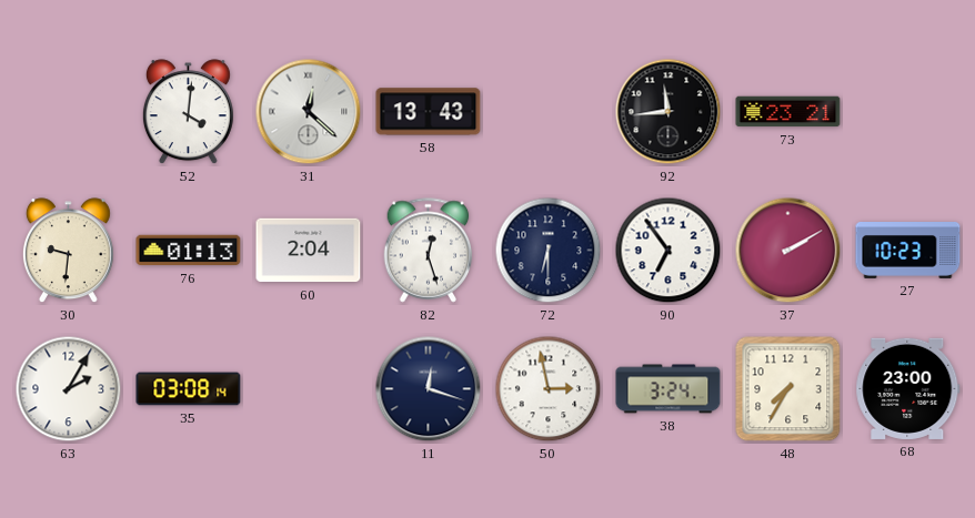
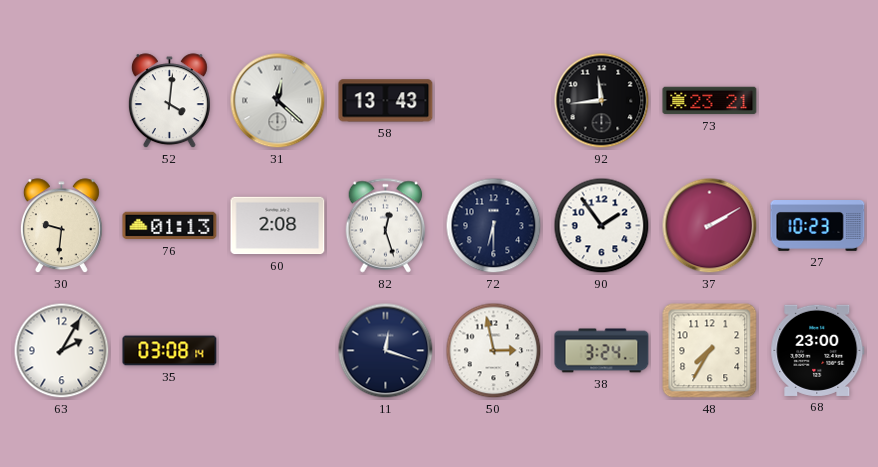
60: 2:04 -> 2:08
90: 6:54 -> 1:54
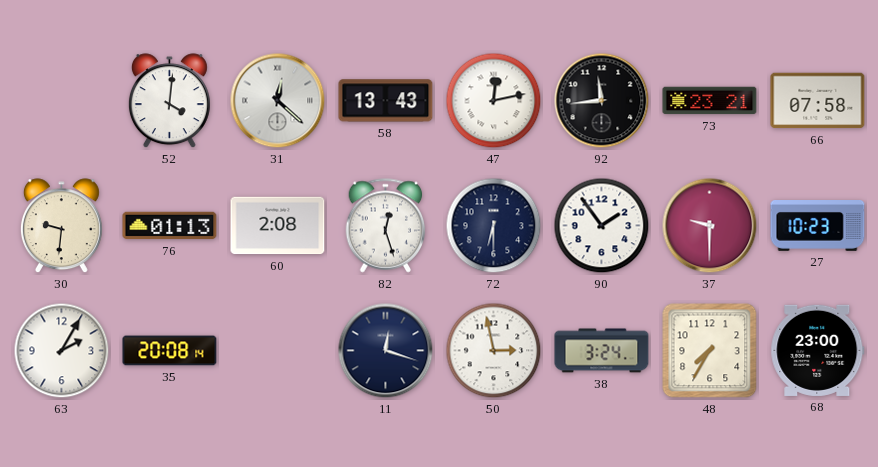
47: none -> 12:13
66: none -> 07:58
37: 2:10 -> 9:30
35: 03:08 -> 20:08
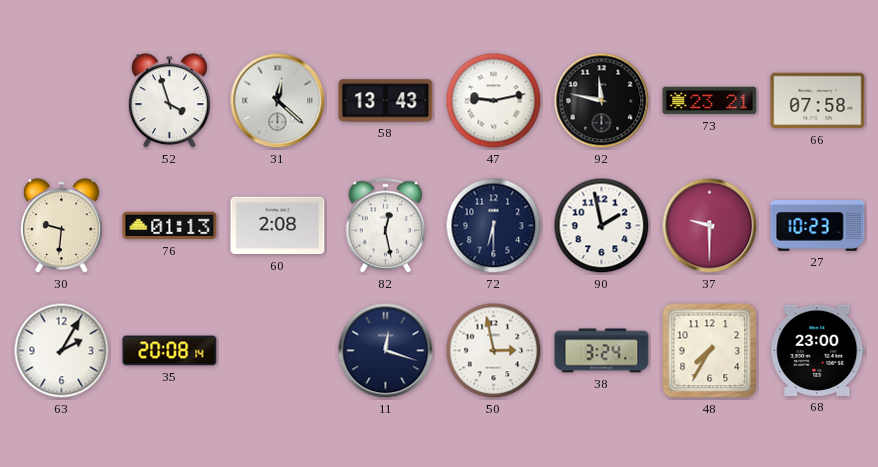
52: 4:01 -> 3:57
47: 12:13 -> 9:13
92: 11:44 -> 11:47
82: 12:27 -> 12:28
90: 1:54 -> 1:58
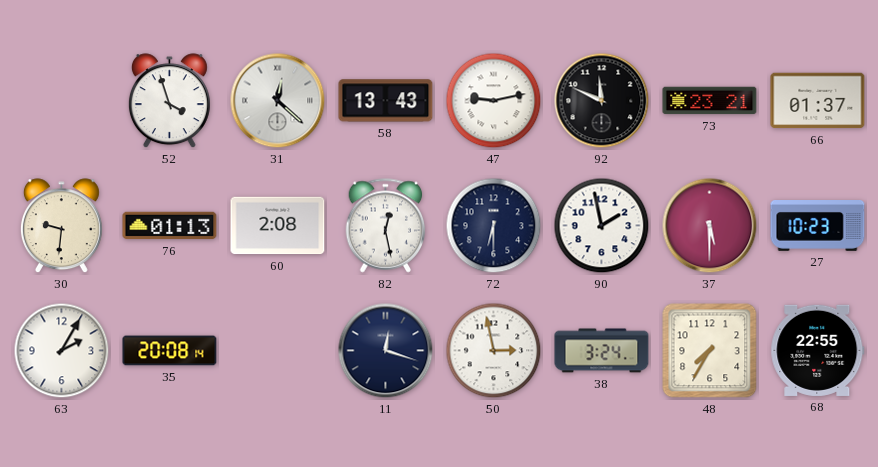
92: 11:47 -> 11:49
66: 07:58 -> 01:37
37: 9:30 -> 5:30
68: 23:00 -> 22:55
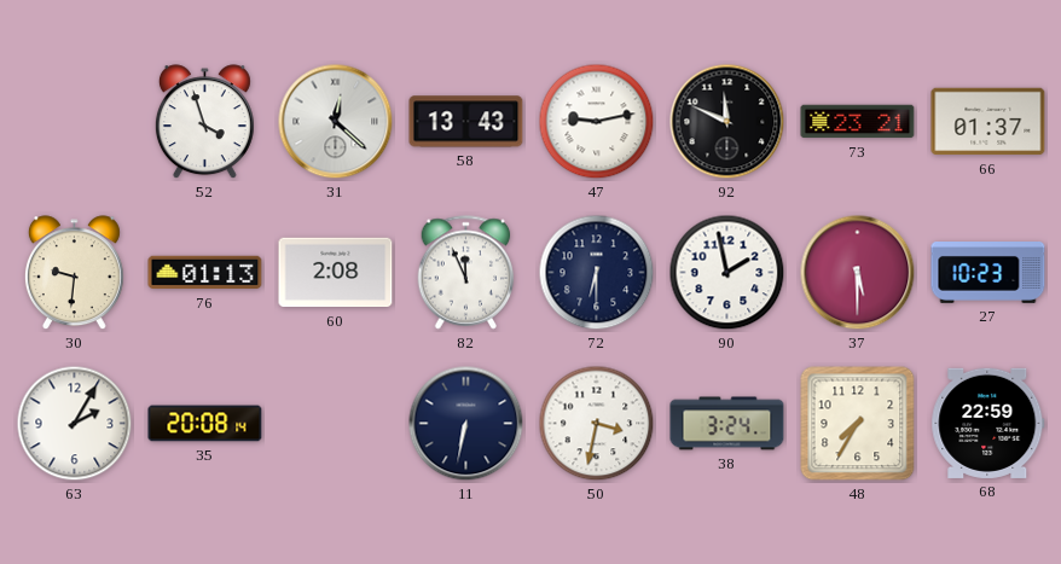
82: 12:28 -> 11:56
11: 12:18 -> 6:32
50: 2:58 -> 3:32
68: 22:55 -> 22:59
